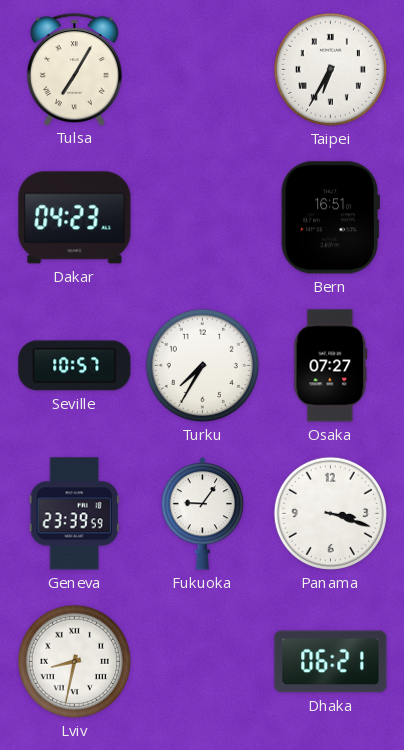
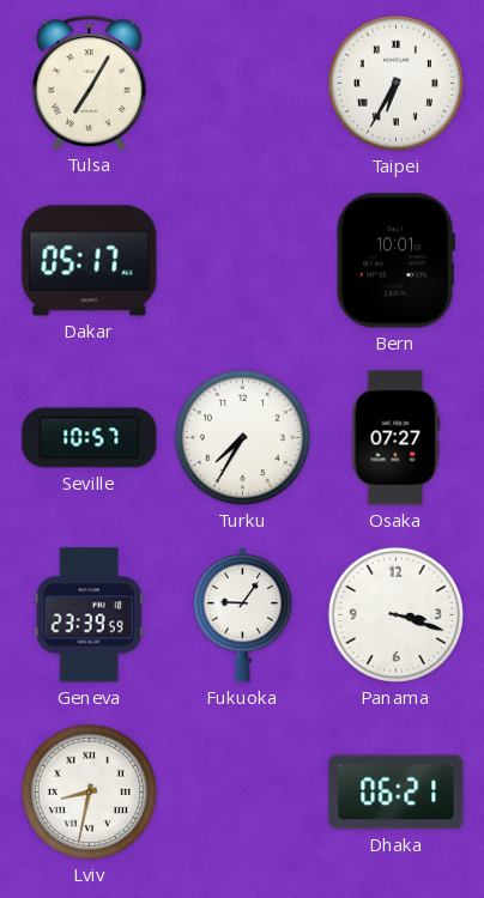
Dakar: 04:23 -> 05:17
Bern: 16:51 -> 10:01
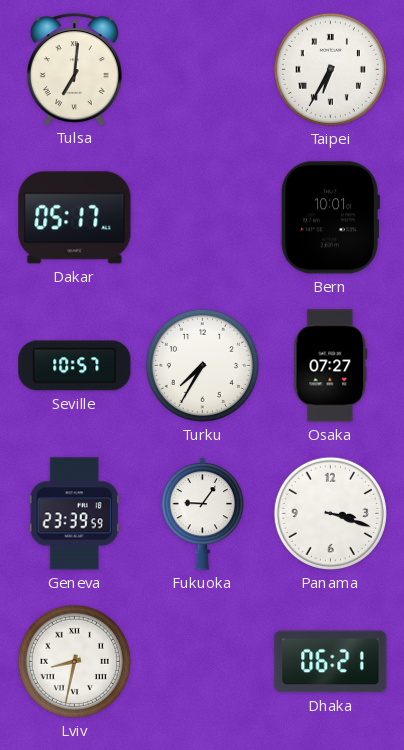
Tulsa: 7:05 -> 7:01
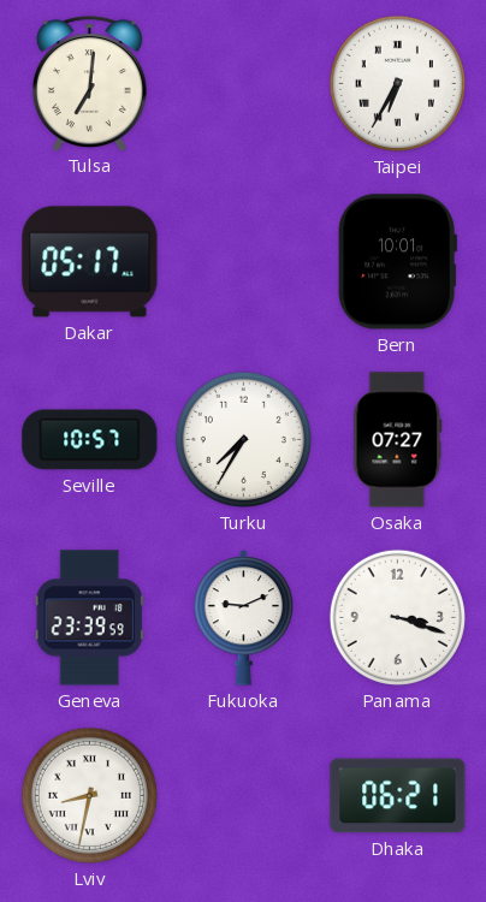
Fukuoka: 9:06 -> 9:11
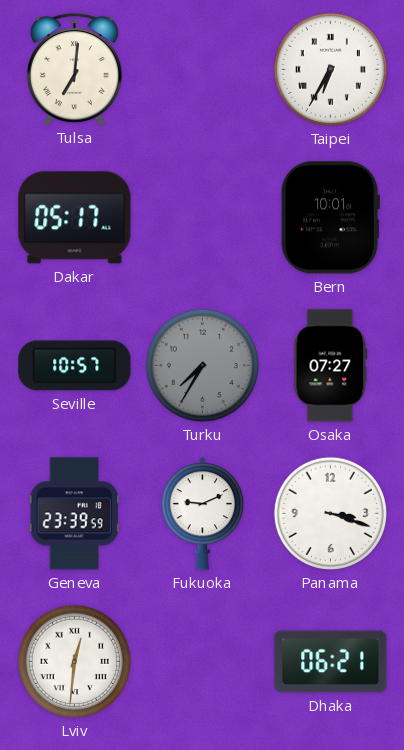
Turku dial: white -> grey
Lviv: 8:32 -> 12:31
